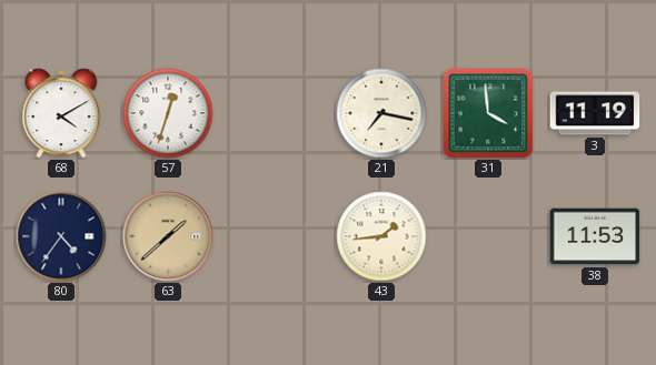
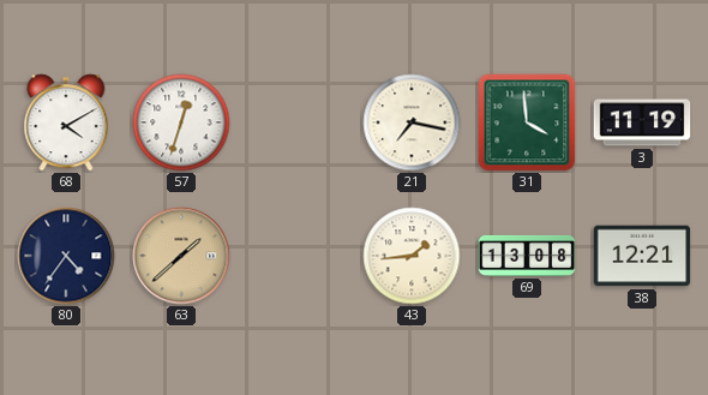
69: none -> 13:08
38: 11:53 -> 12:21
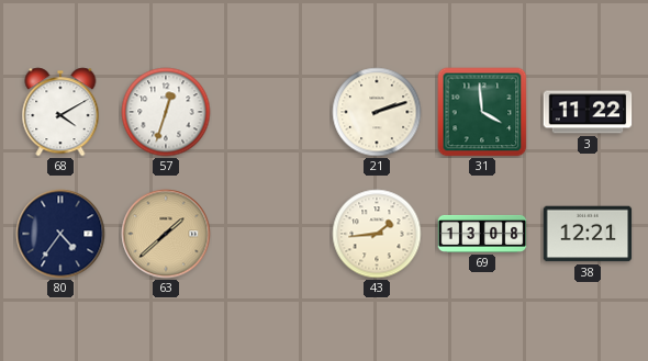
21: 7:17 -> 2:12
3: 11:19 -> 11:22
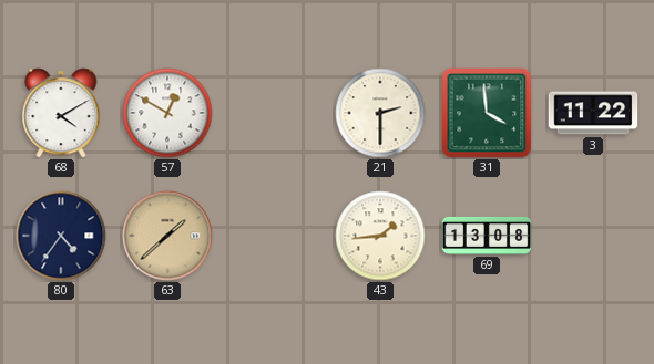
57: 12:33 -> 12:50
21: 2:12 -> 2:30
38: 12:21 -> none
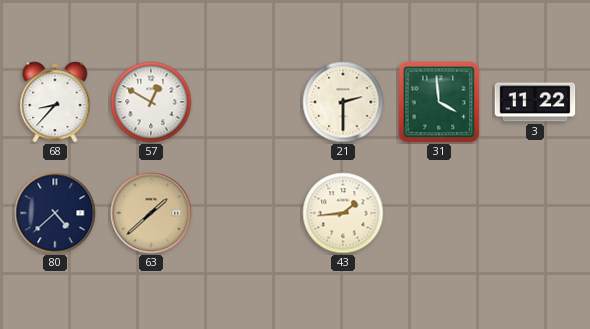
68: 4:10 -> 8:37
80: 4:36 -> 4:38
69: 13:08 -> none
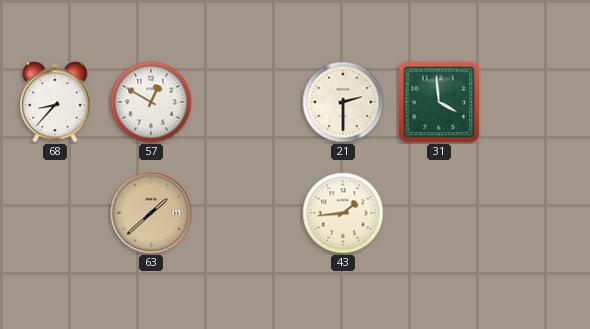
3: 11:22 -> none
80: 4:38 -> none
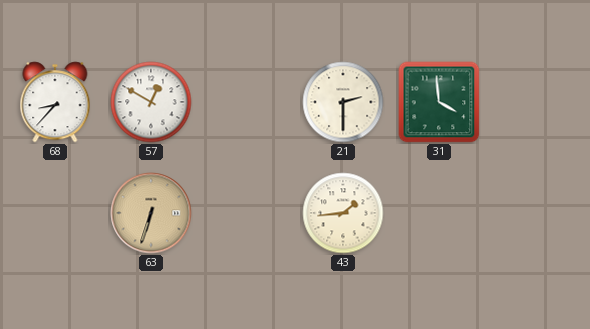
63: 1:38 -> 6:33
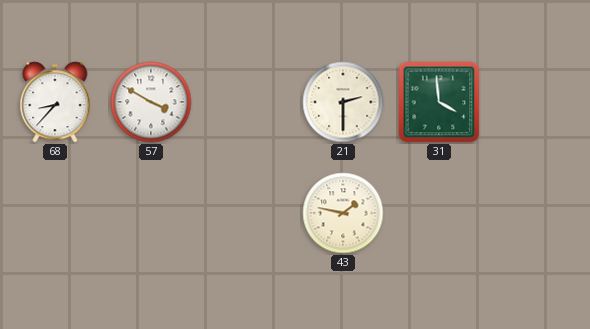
57: 12:50 -> 3:50
63: 6:33 -> none
43: 1:44 -> 1:47
